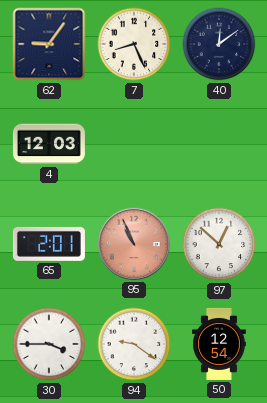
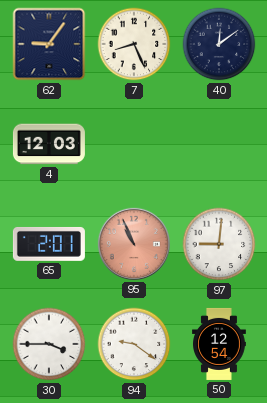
97: 12:52 -> 9:01
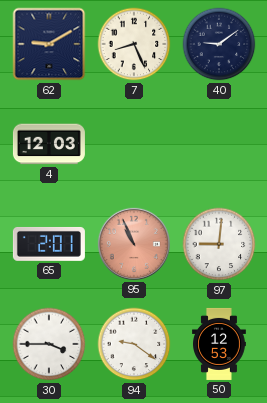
62: 9:06 -> 9:10
40: 12:09 -> 9:09
50: 12:54 -> 12:53
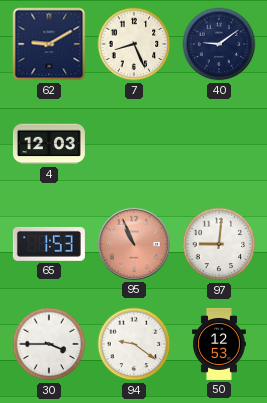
65: 2:01 -> 1:53
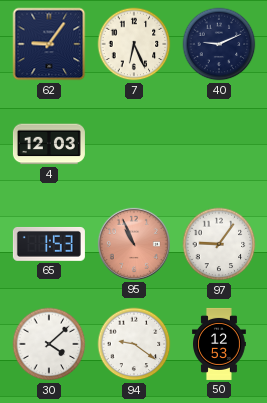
62: 9:10 -> 9:06
7: 8:26 -> 6:26
40: 9:09 -> 9:11
97: 9:01 -> 9:06
30: 3:45 -> 4:08
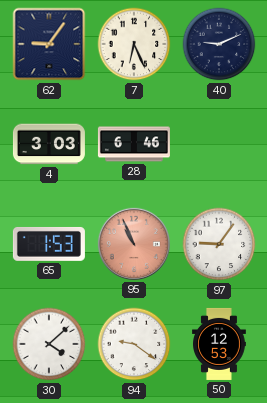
4: 12:03 -> 3:03
28: none -> 6:46
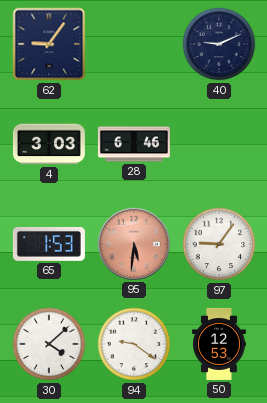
7: 6:26 -> none
95: 10:56 -> 5:31
